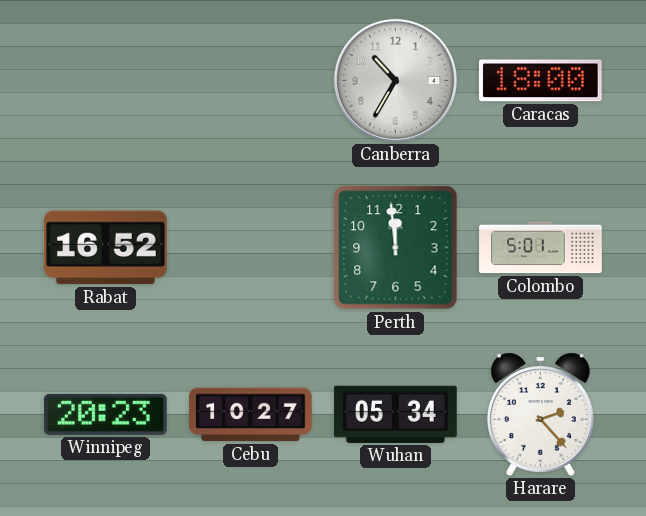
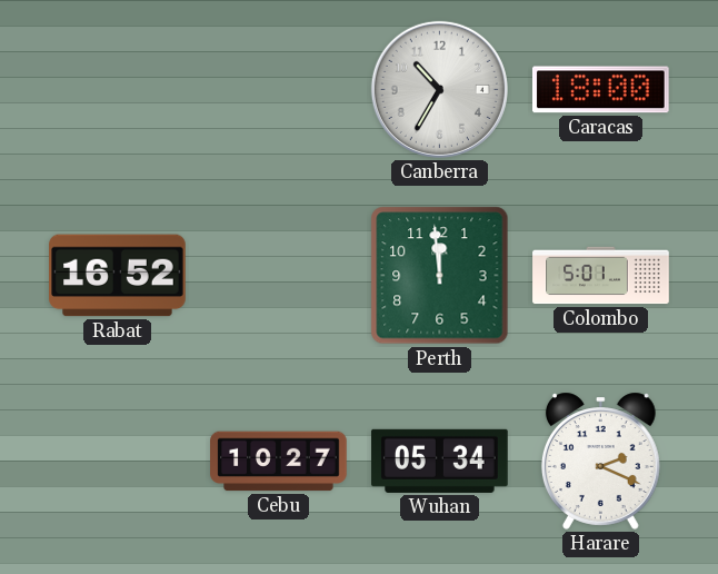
Winnipeg: 20:23 -> none
Harare: 2:23 -> 2:19
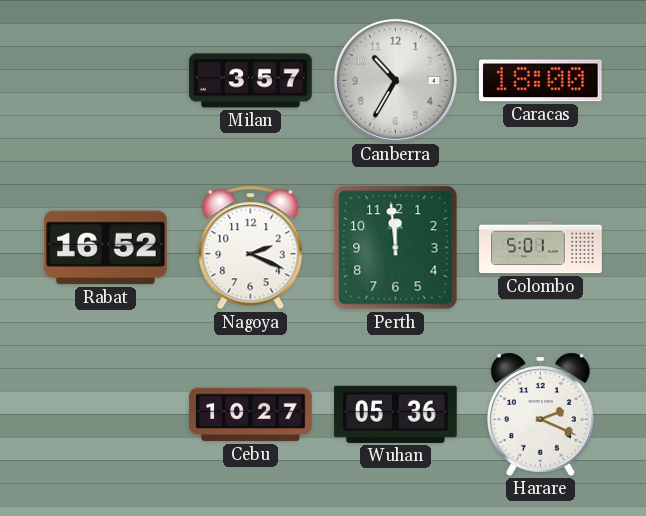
Milan: none -> 3:57
Nagoya: none -> 2:19
Wuhan: 05:34 -> 05:36
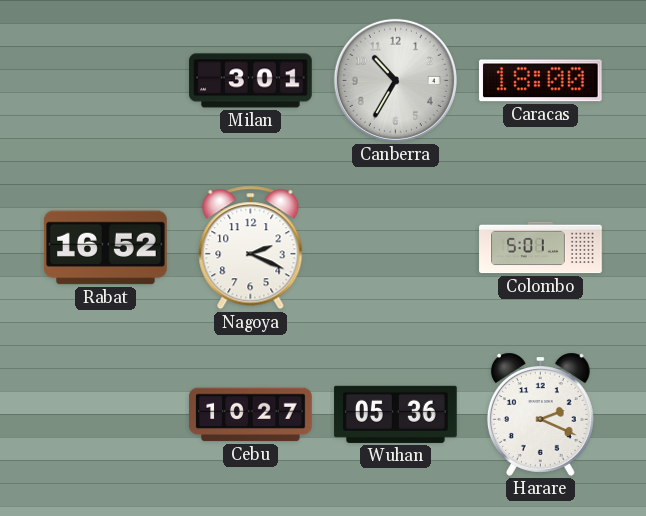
Milan: 3:57 -> 3:01
Perth: 11:59 -> none
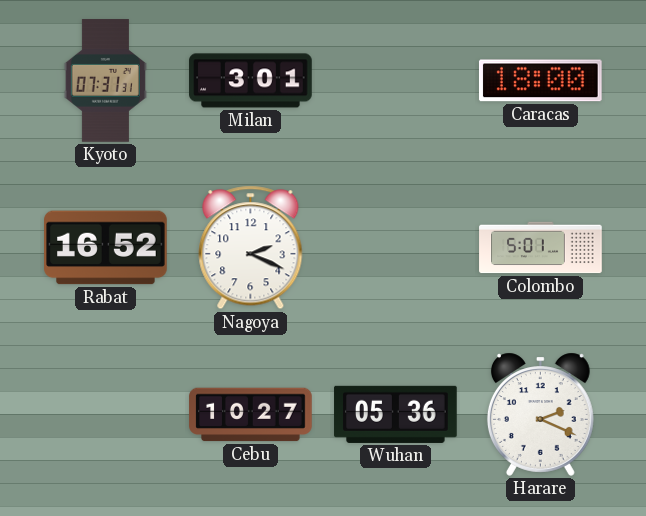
Kyoto: none -> 07:31
Canberra: 10:35 -> none
